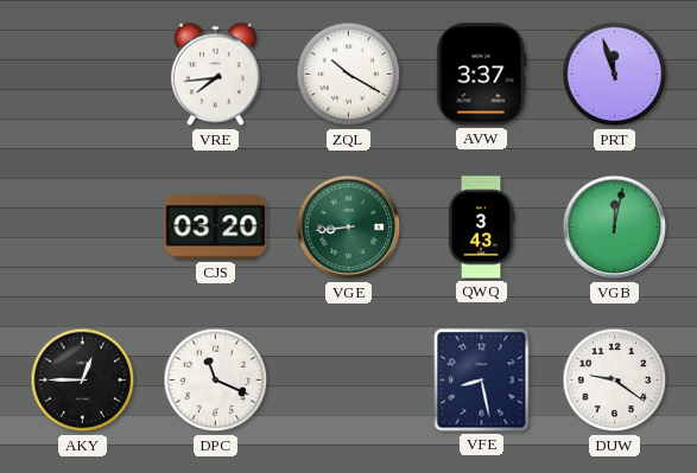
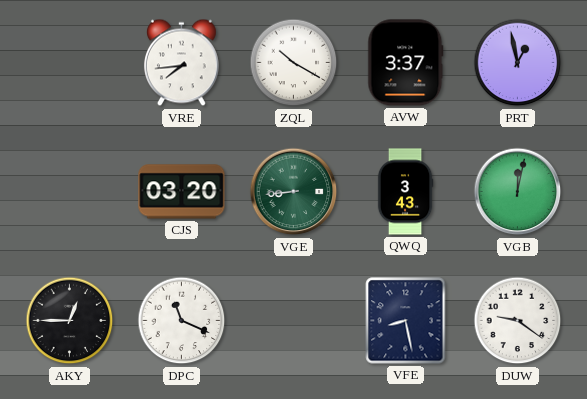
PRT: 11:57 -> 12:58
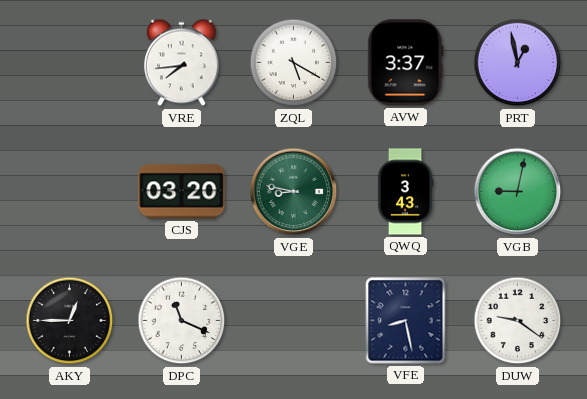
ZQL: 10:20 -> 5:20
VGE: 8:44 -> 8:47
VGB: 12:02 -> 9:02
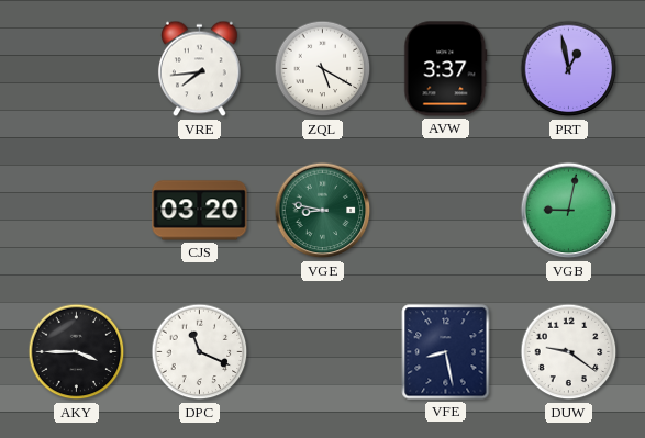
QWQ: 3:43 -> none
AKY: 12:45 -> 3:45
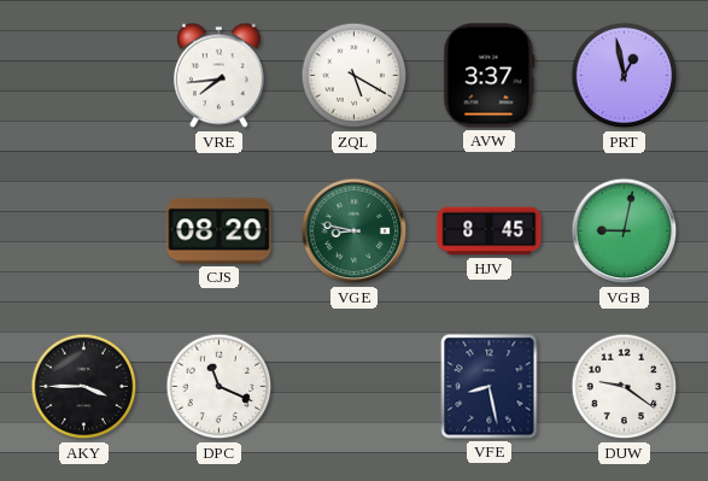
CJS: 03:20 -> 08:20
HJV: none -> 8:45
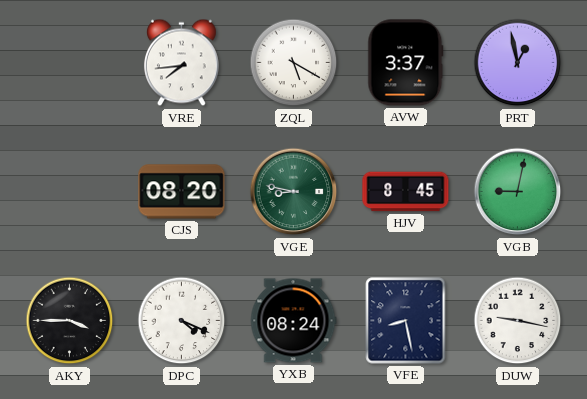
DPC: 11:19 -> 4:19
YXB: none -> 08:24
DUW: 9:21 -> 9:17
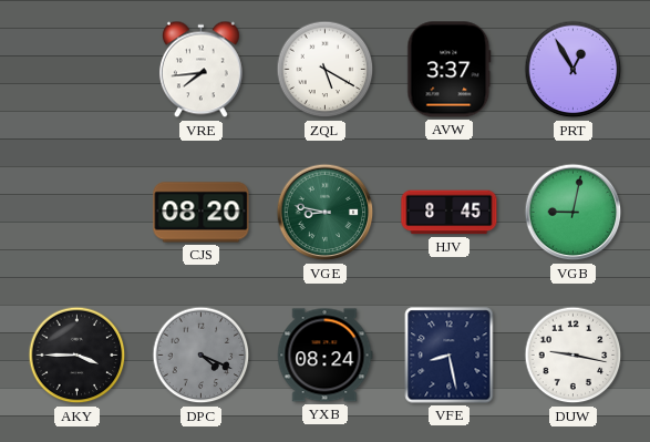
PRT: 12:58 -> 12:55
DPC dial: white -> grey
